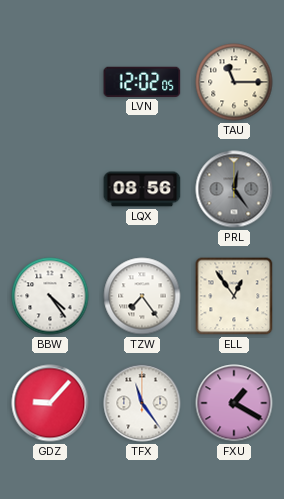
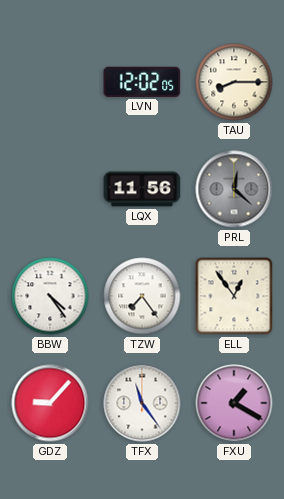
TAU: 11:15 -> 8:15
LQX: 08:56 -> 11:56
PRL: 12:24 -> 12:22
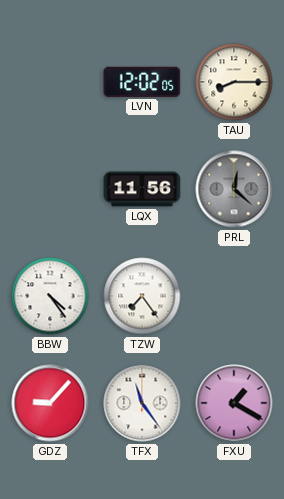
ELL: 12:54 -> none
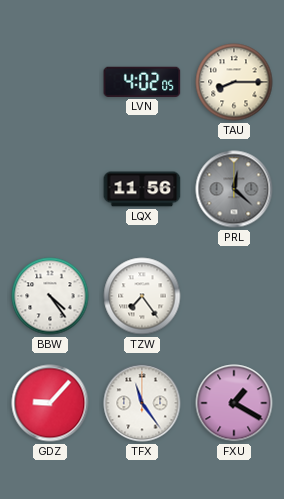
LVN: 12:02 -> 4:02
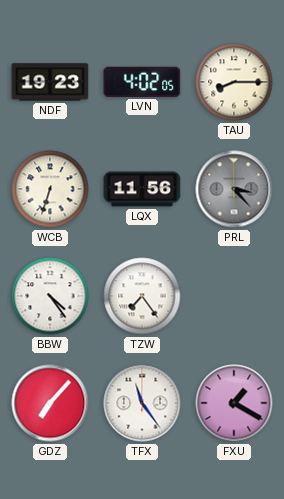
NDF: none -> 19:23
WCB: none -> 6:33
PRL: 12:22 -> 3:23
GDZ: 9:07 -> 7:07
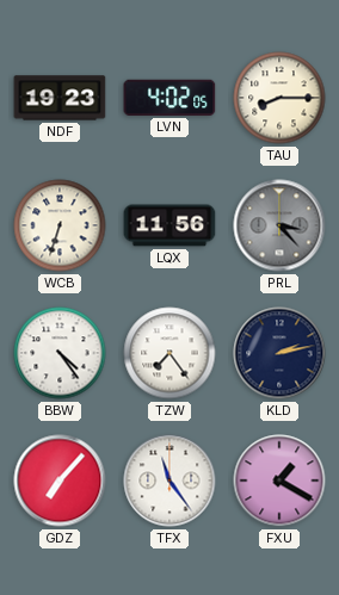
KLD: none -> 2:13
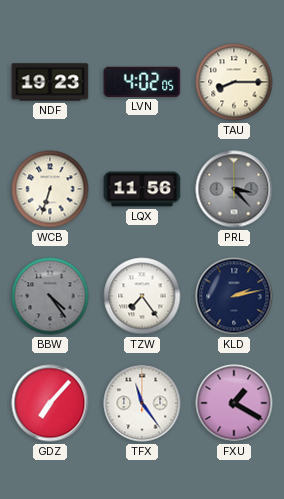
BBW dial: white -> grey
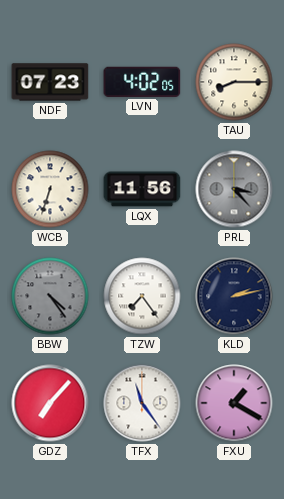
NDF: 19:23 -> 07:23
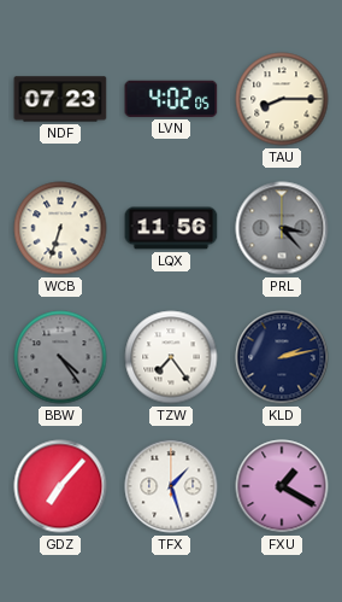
TFX: 11:24 -> 1:27
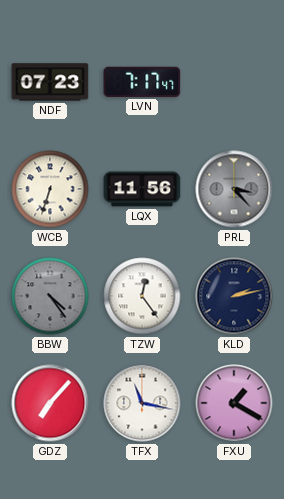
LVN: 4:02 -> 7:17
TAU: 8:15 -> none
TZW: 7:24 -> 12:24
TFX: 1:27 -> 11:17
